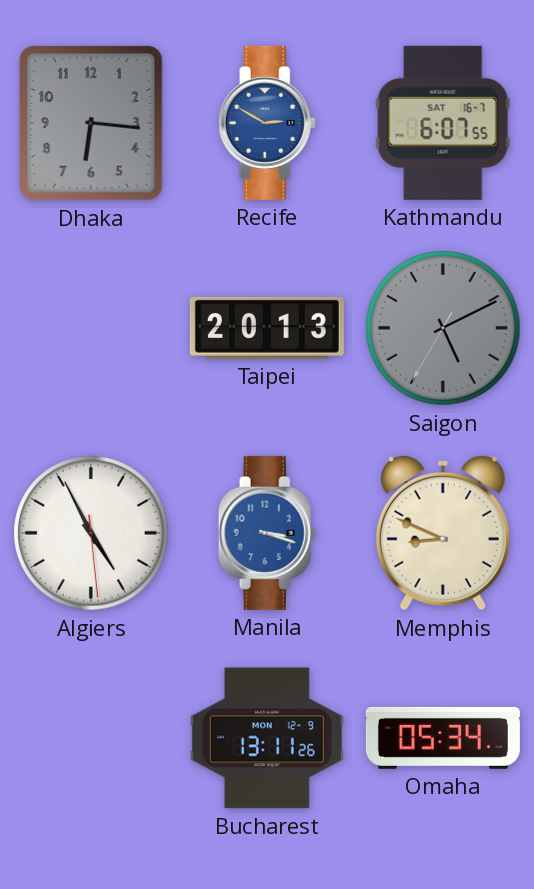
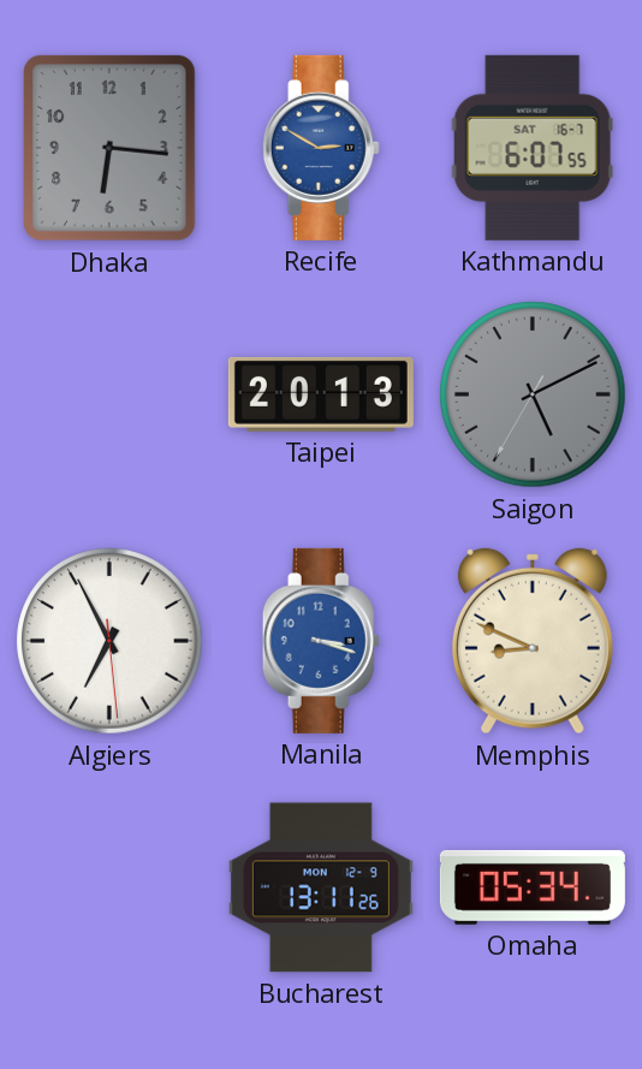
Algiers: 4:55 -> 6:55
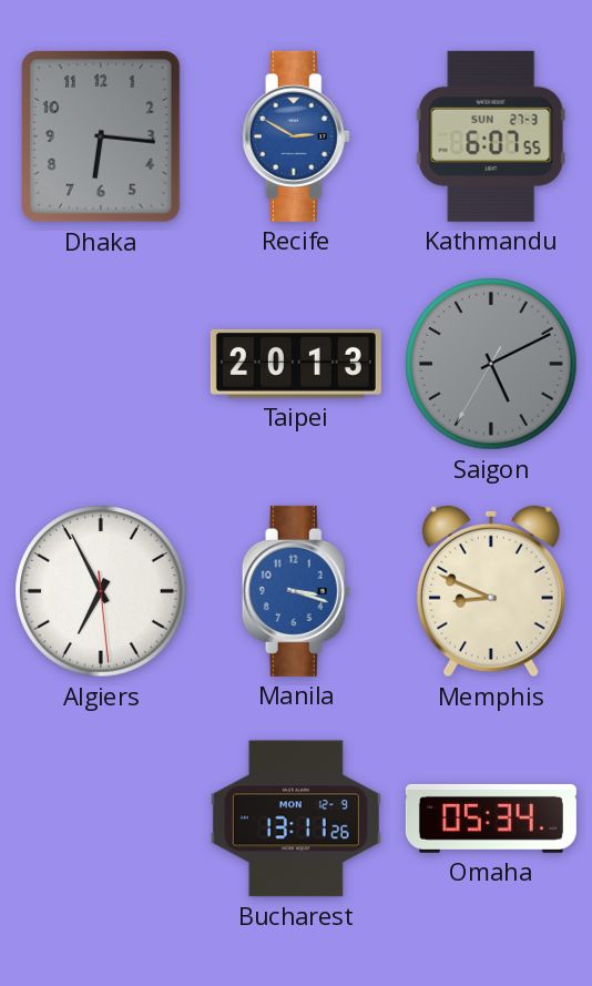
Kathmandu date: SAT 16-7 -> SUN 27-3
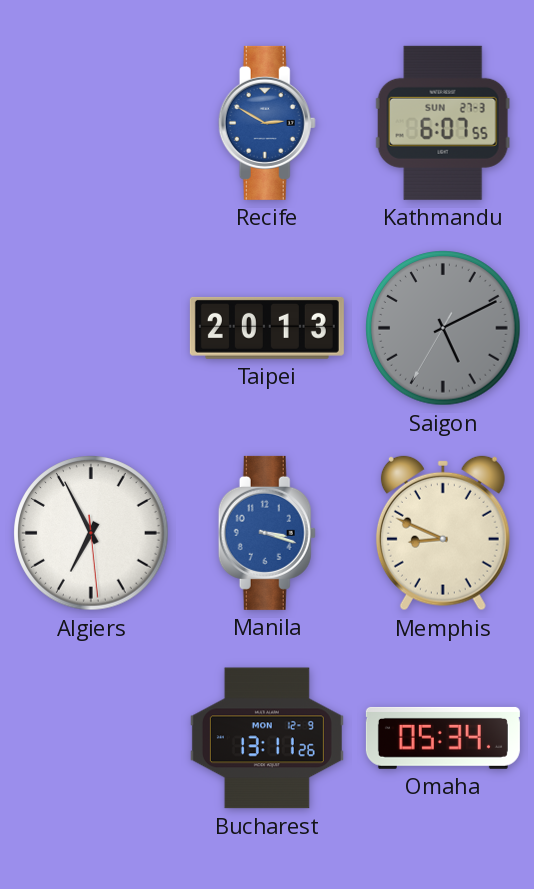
Dhaka: 6:16 -> none
